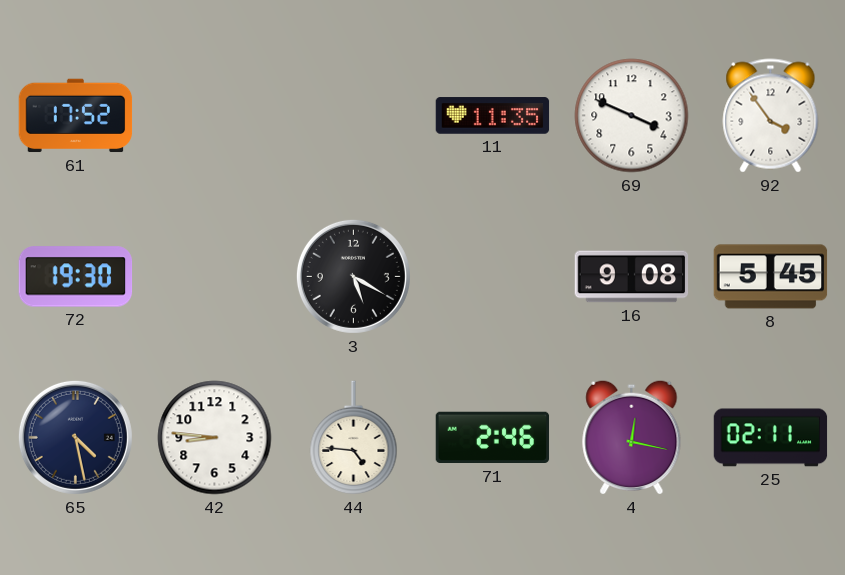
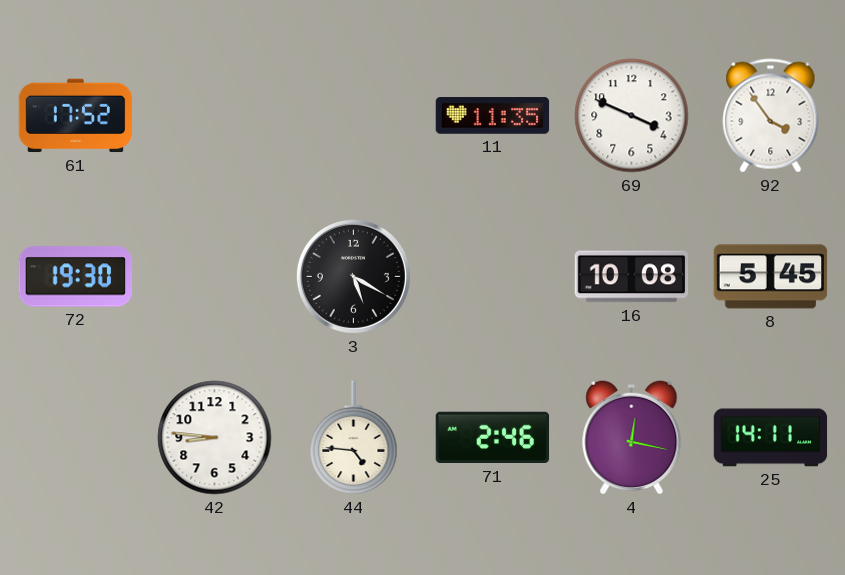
16: 9:08 -> 10:08
65: 4:28 -> none
25: 02:11 -> 14:11
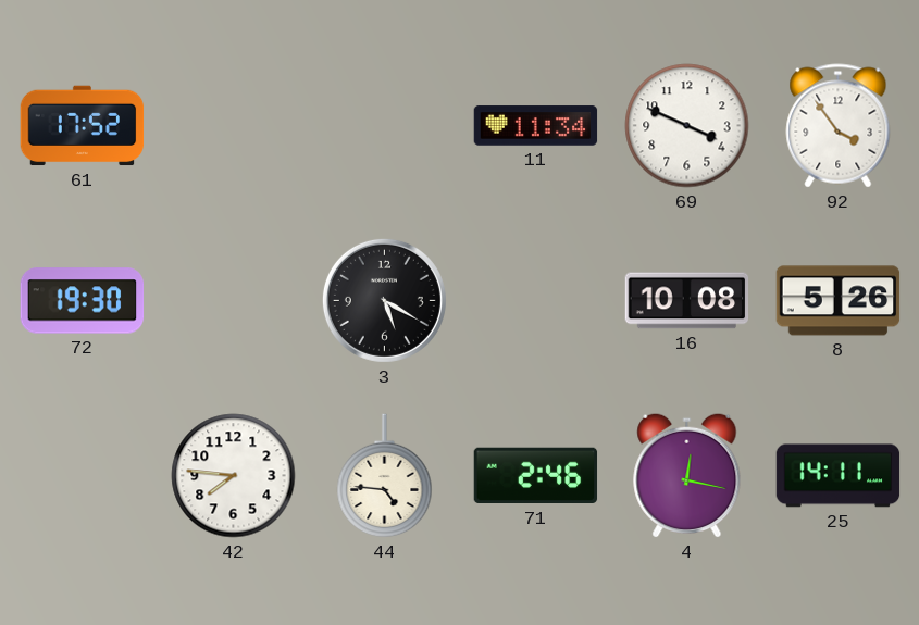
11: 11:35 -> 11:34
8: 5:45 -> 5:26
42: 8:46 -> 7:46
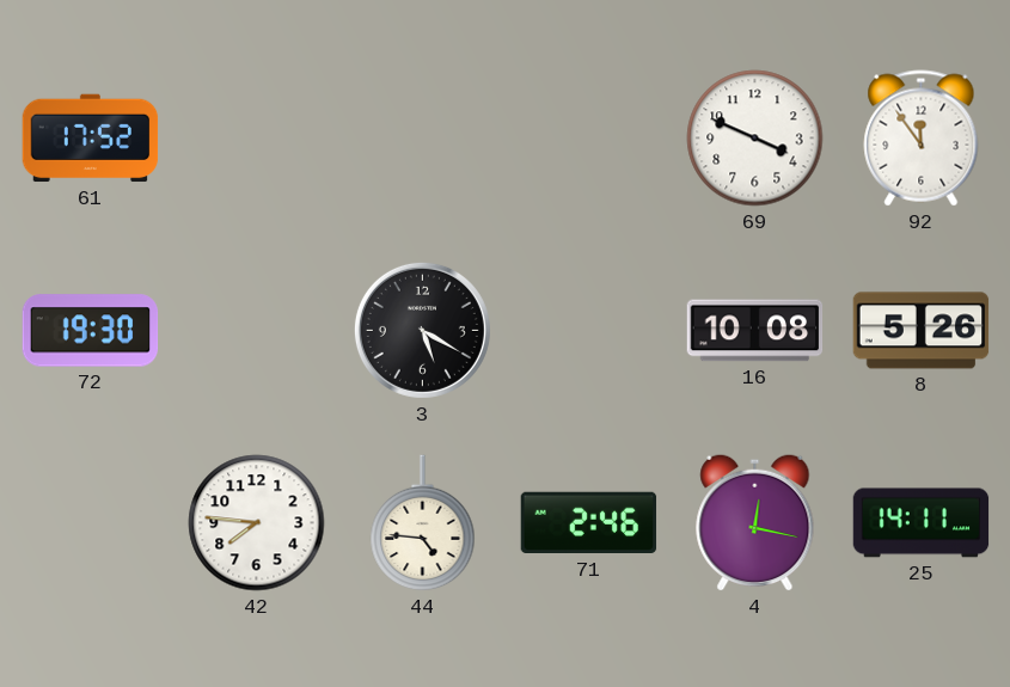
11: 11:34 -> none
92: 3:54 -> 11:54
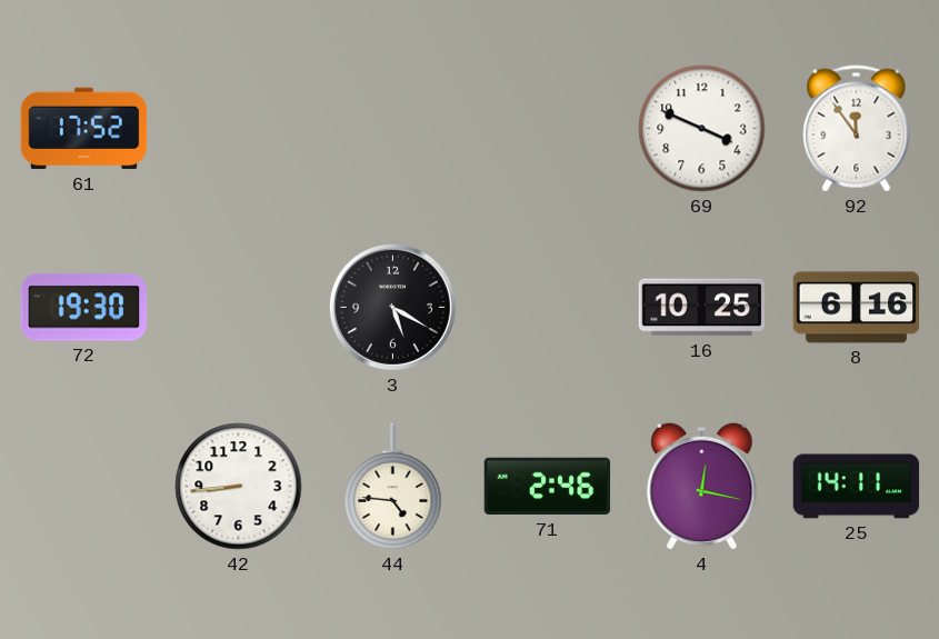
16: 10:08 -> 10:25
8: 5:26 -> 6:16
42: 7:46 -> 8:44
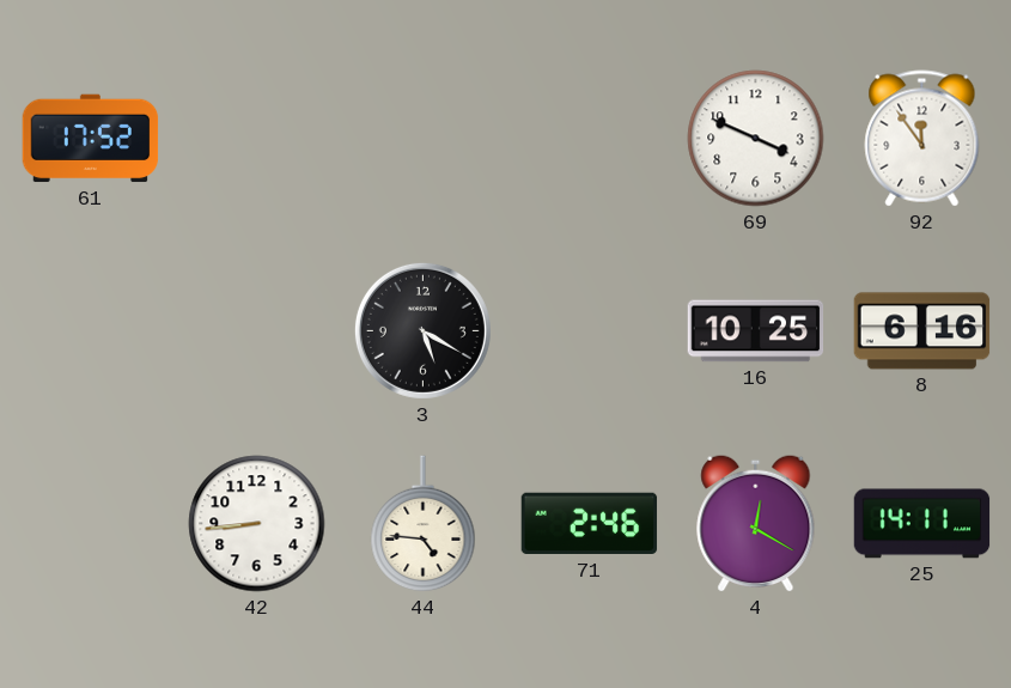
72: 19:30 -> none
4: 12:17 -> 12:20
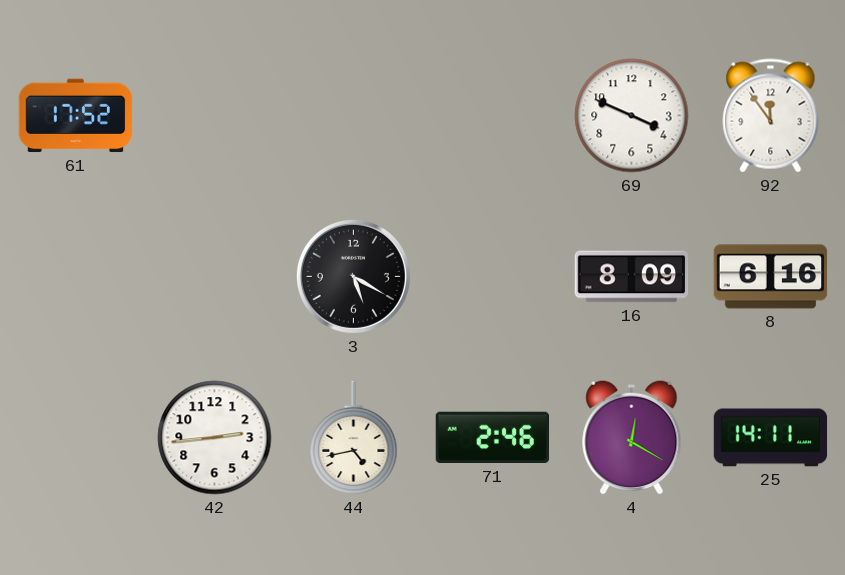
16: 10:25 -> 8:09
42: 8:44 -> 2:44
44: 4:46 -> 4:43
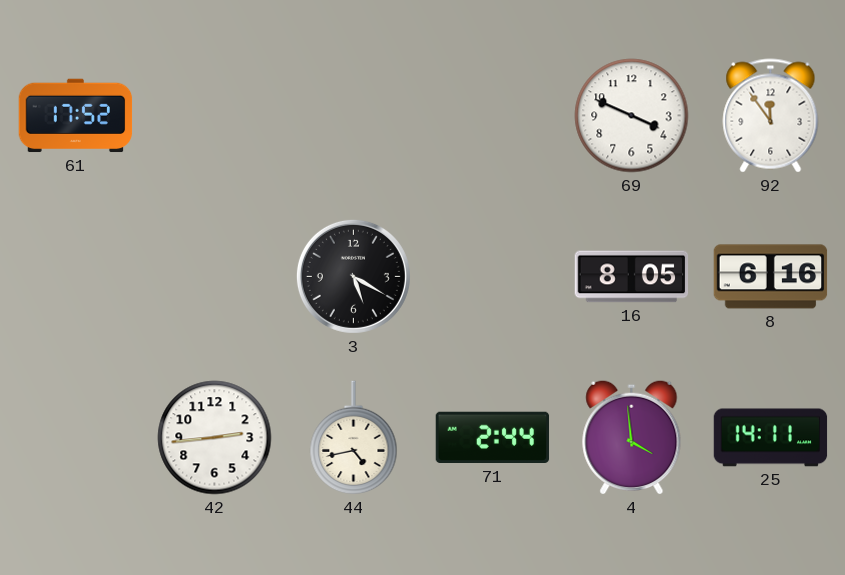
16: 8:09 -> 8:05
71: 2:46 -> 2:44
4: 12:20 -> 3:59
